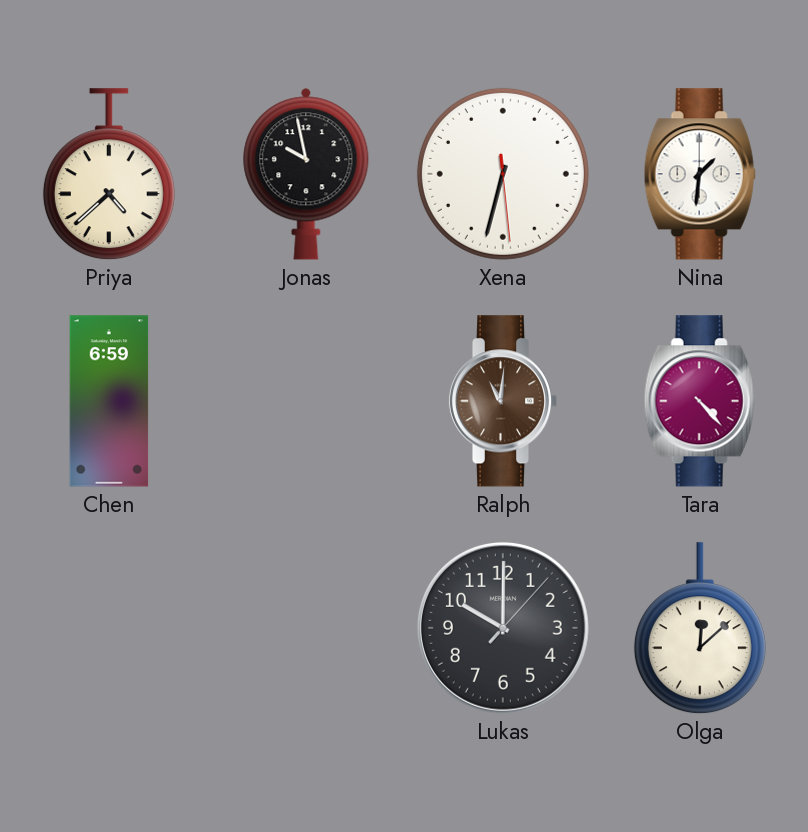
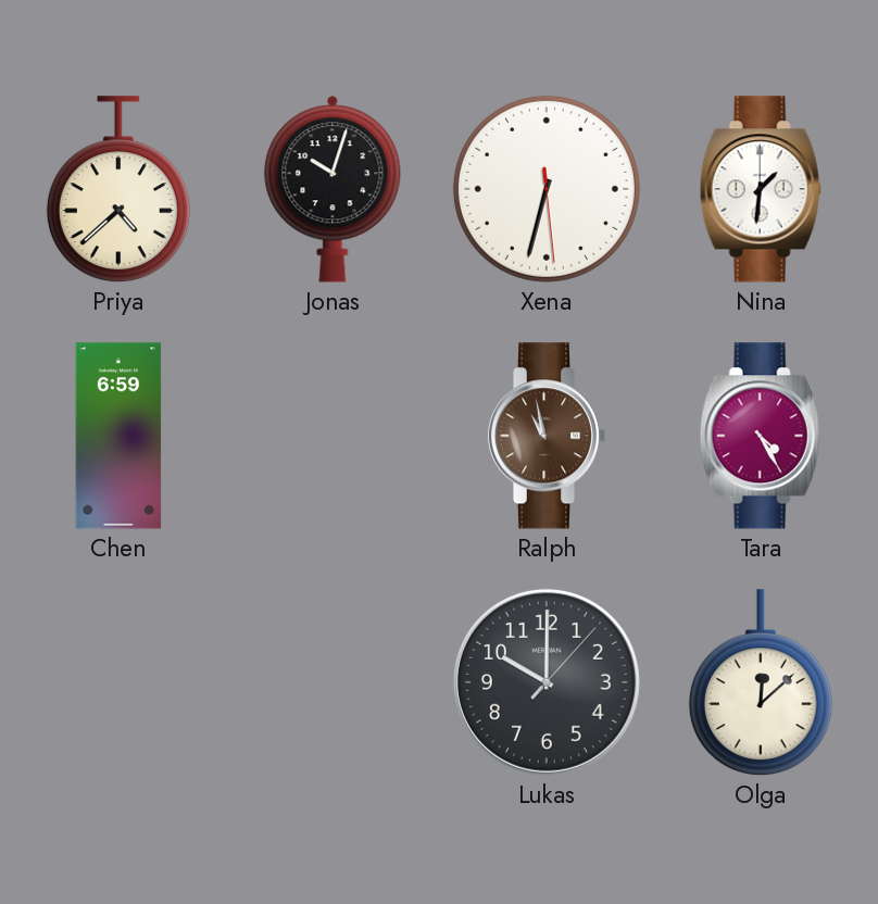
Jonas: 9:58 -> 10:03
Ralph: 11:01 -> 10:58
Tara: 4:23 -> 4:25
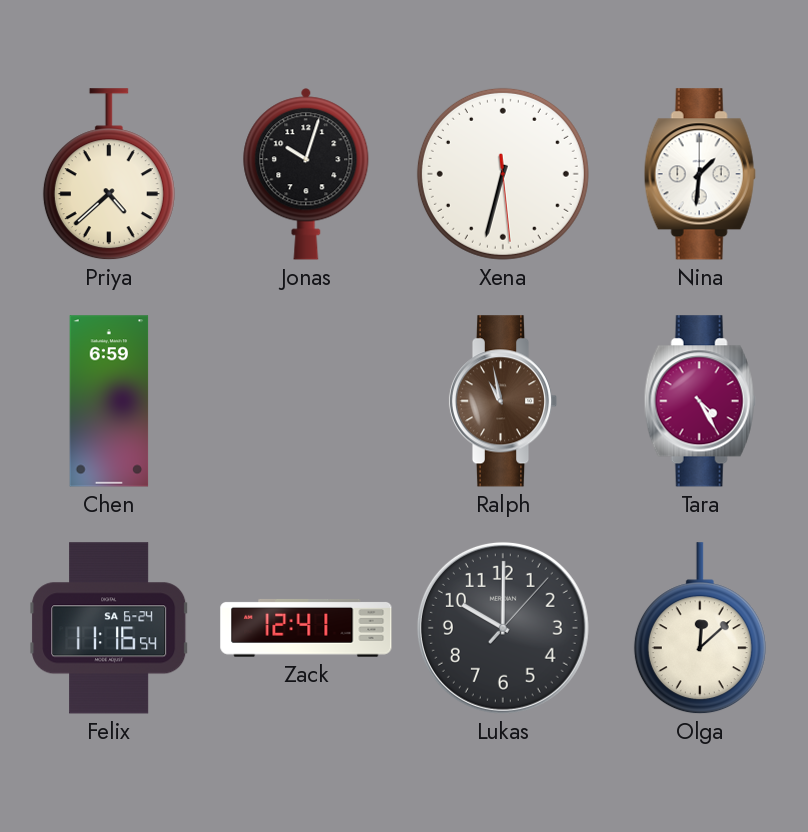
Felix: none -> 11:16
Zack: none -> 12:41
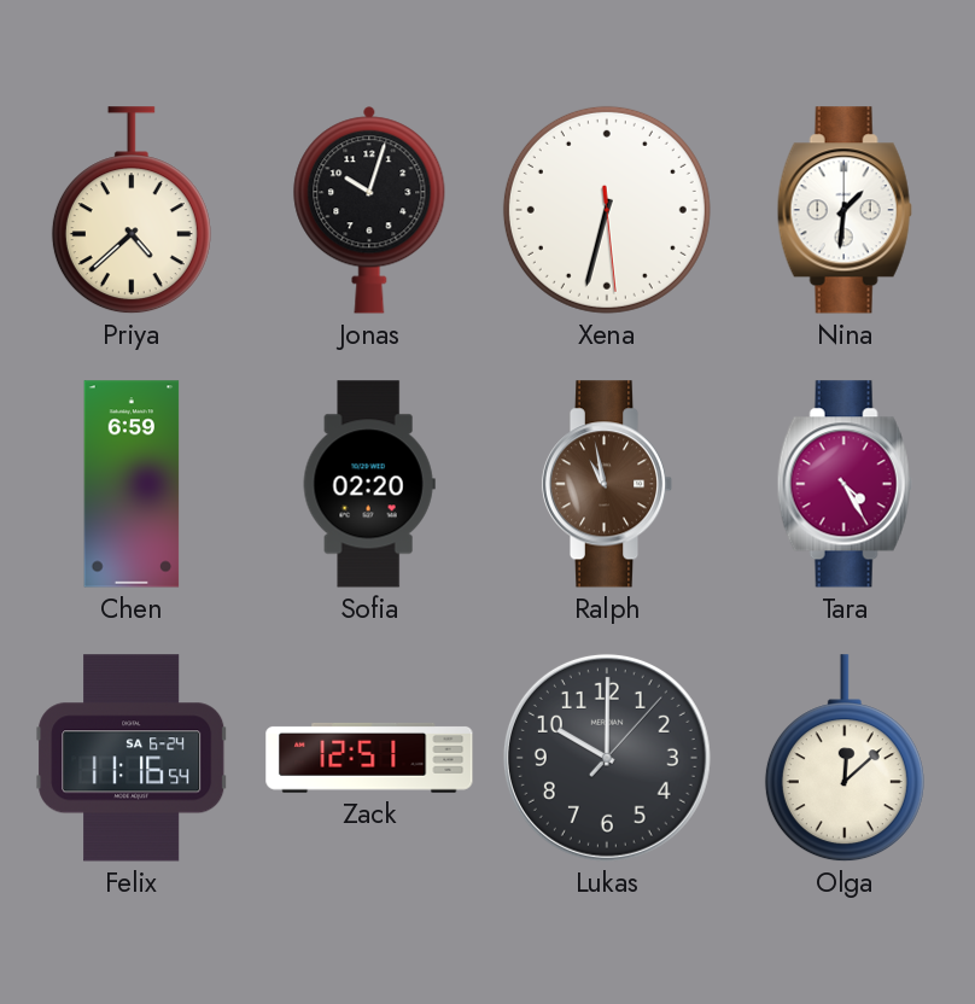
Sofia: none -> 02:20
Zack: 12:41 -> 12:51
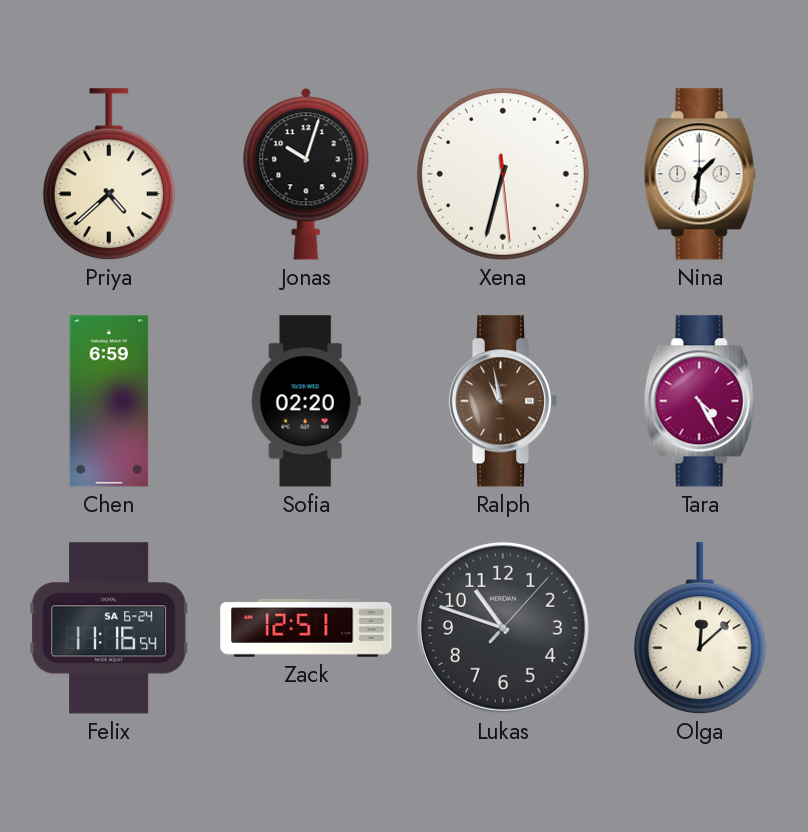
Lukas: 10:00 -> 10:48
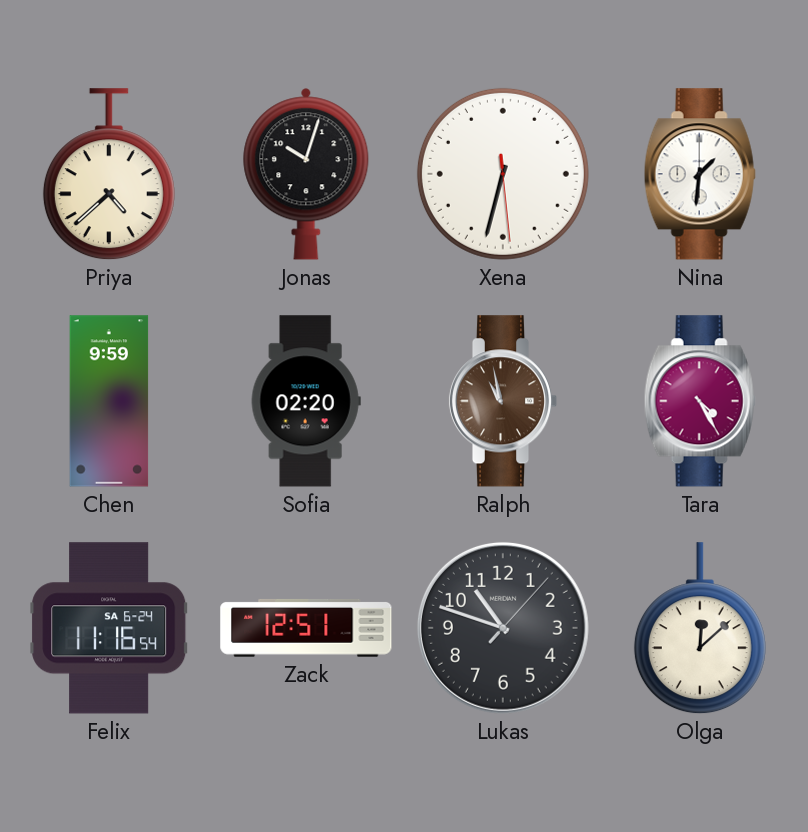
Chen: 6:59 -> 9:59
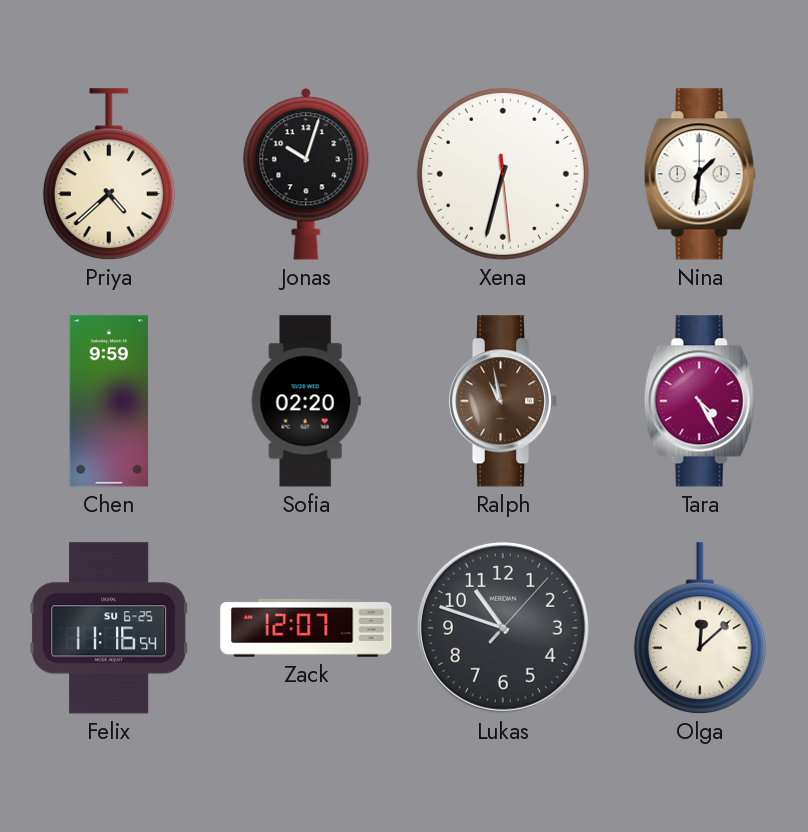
Felix date: SA 6-24 -> SU 6-25
Zack: 12:51 -> 12:07
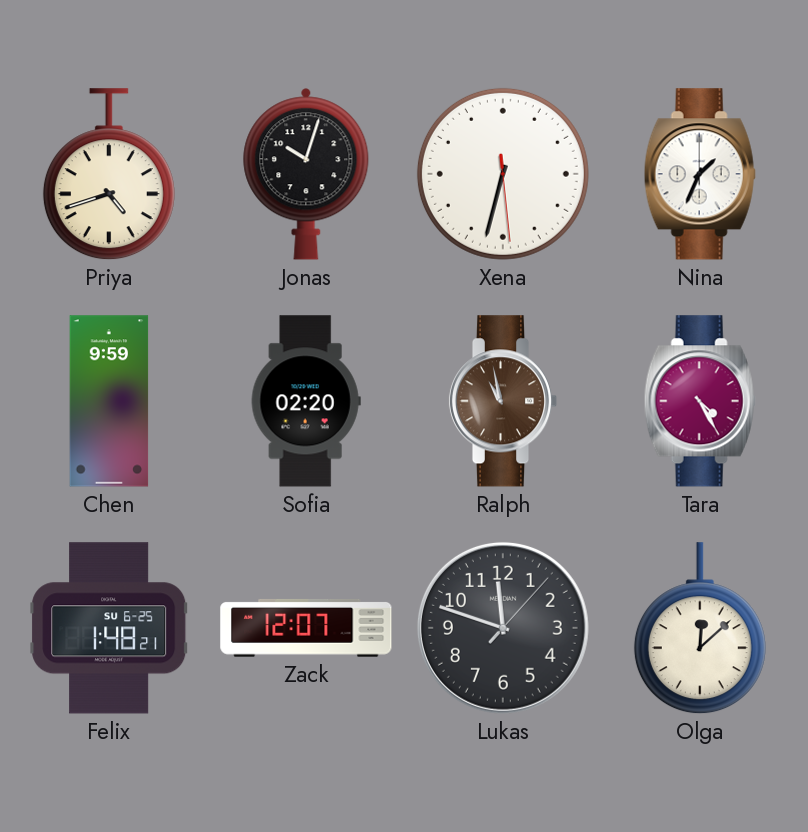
Priya: 4:38 -> 4:42
Nina: 1:31 -> 1:34
Felix: 11:16 -> 1:48
Lukas: 10:48 -> 11:48
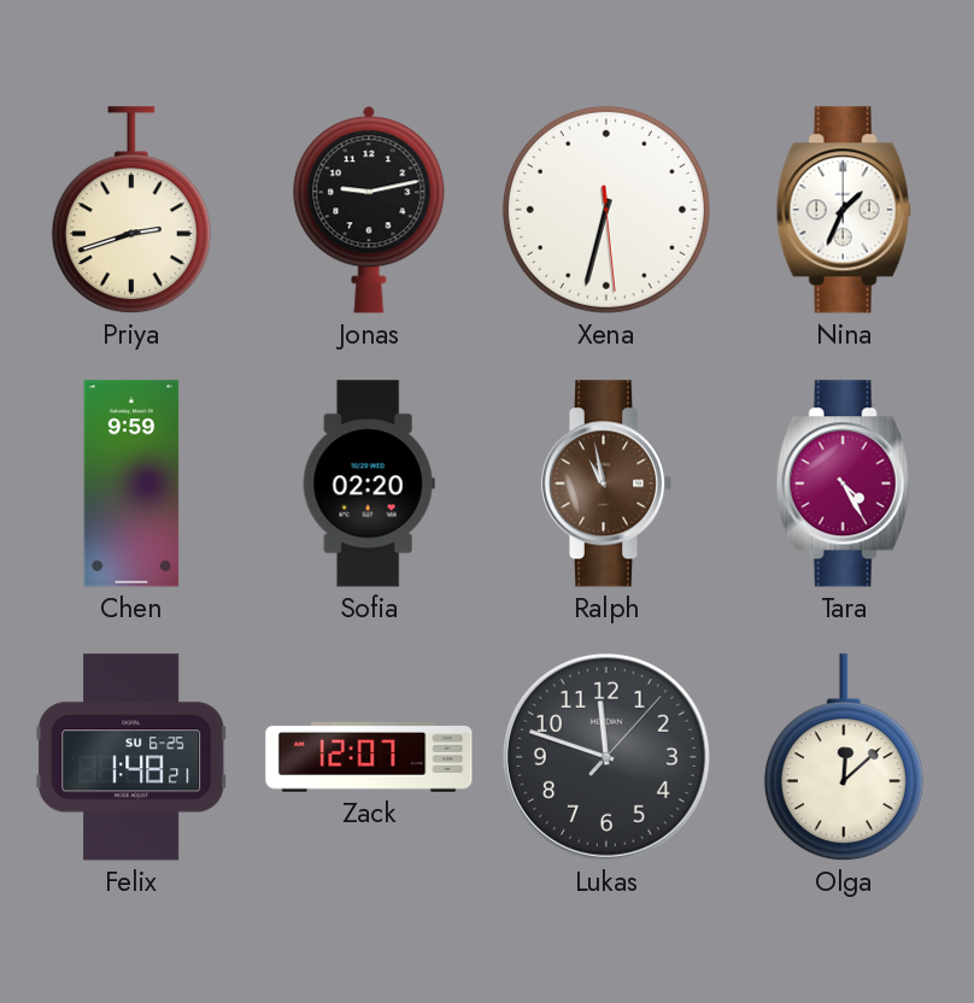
Priya: 4:42 -> 2:42
Jonas: 10:03 -> 9:13
